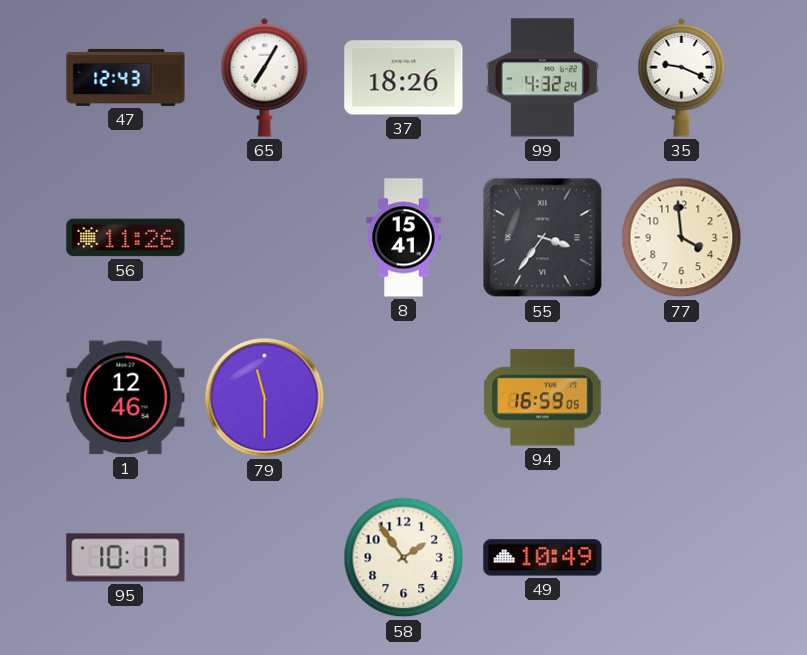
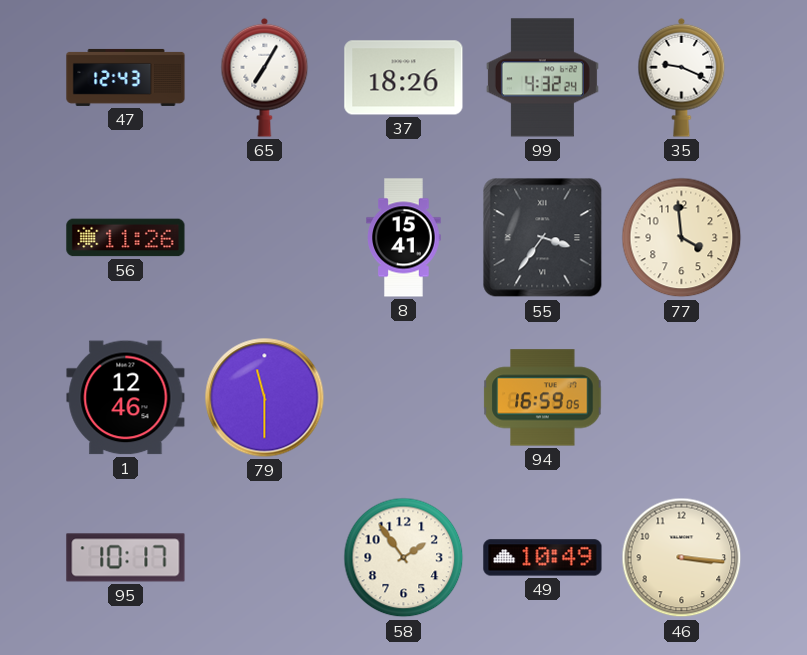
46: none -> 3:16
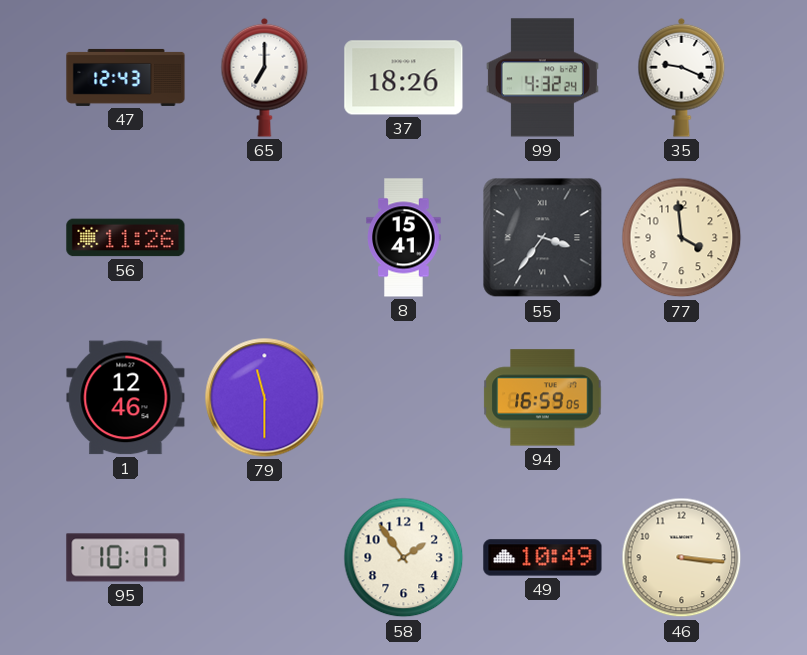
65: 7:05 -> 7:00
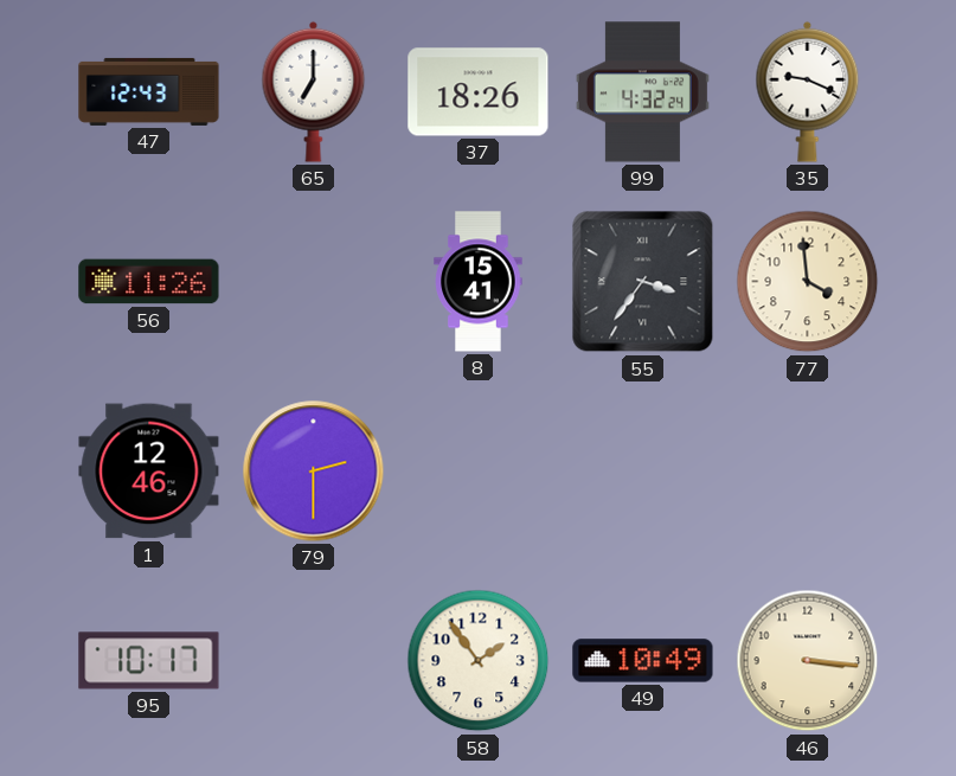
79: 11:30 -> 2:30
94: 16:59 -> none
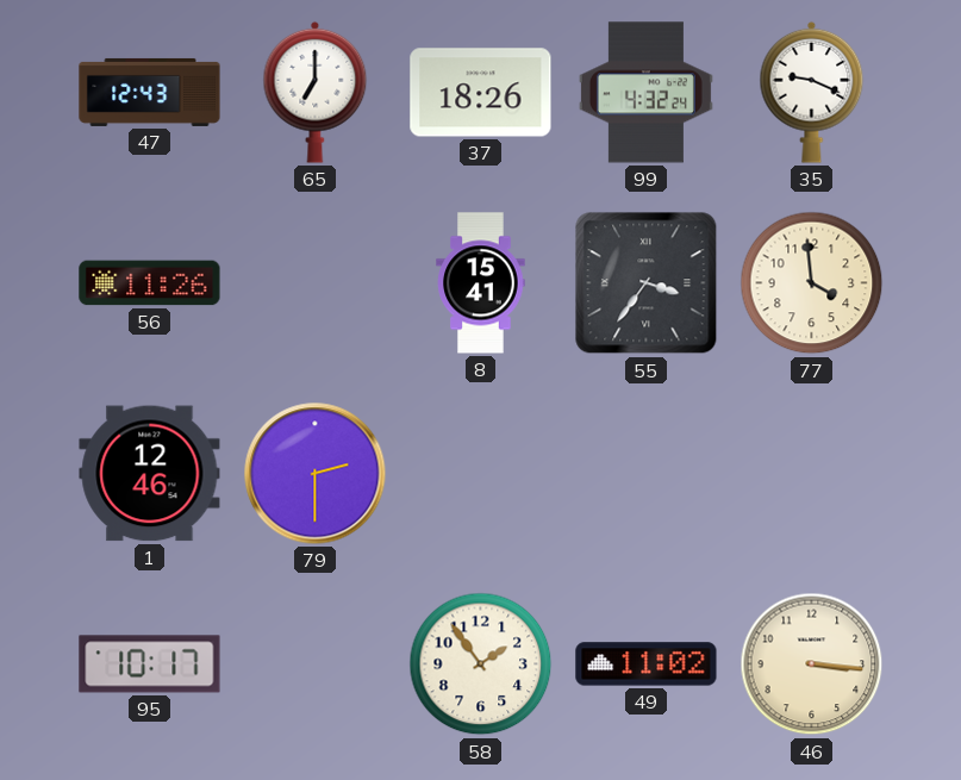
49: 10:49 -> 11:02
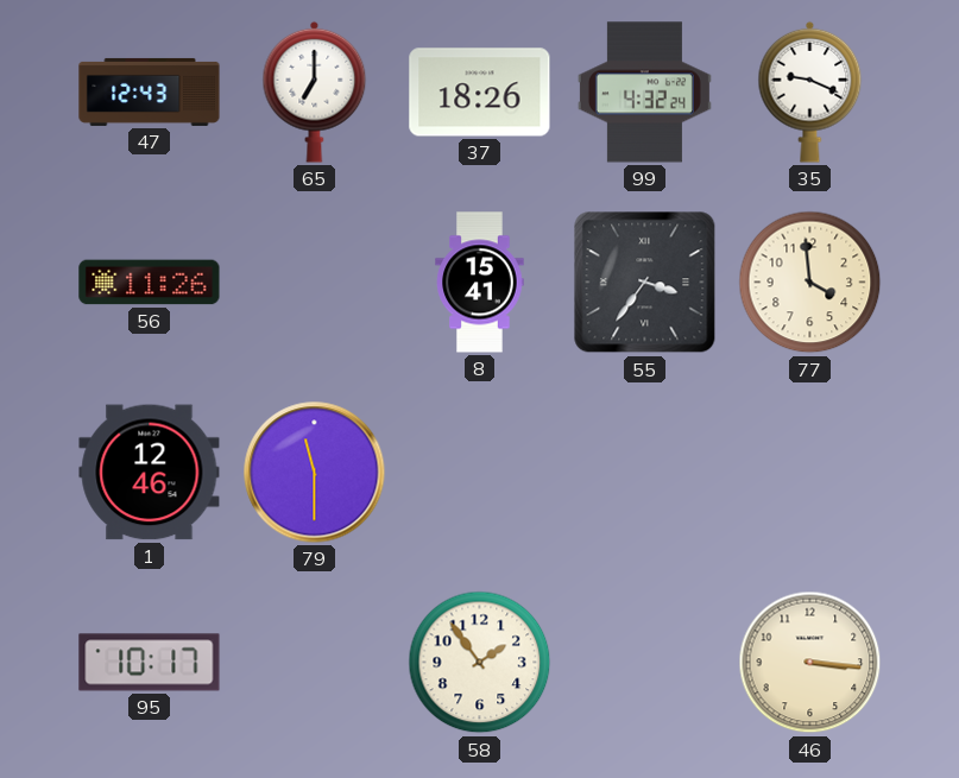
79: 2:30 -> 11:30
49: 11:02 -> none
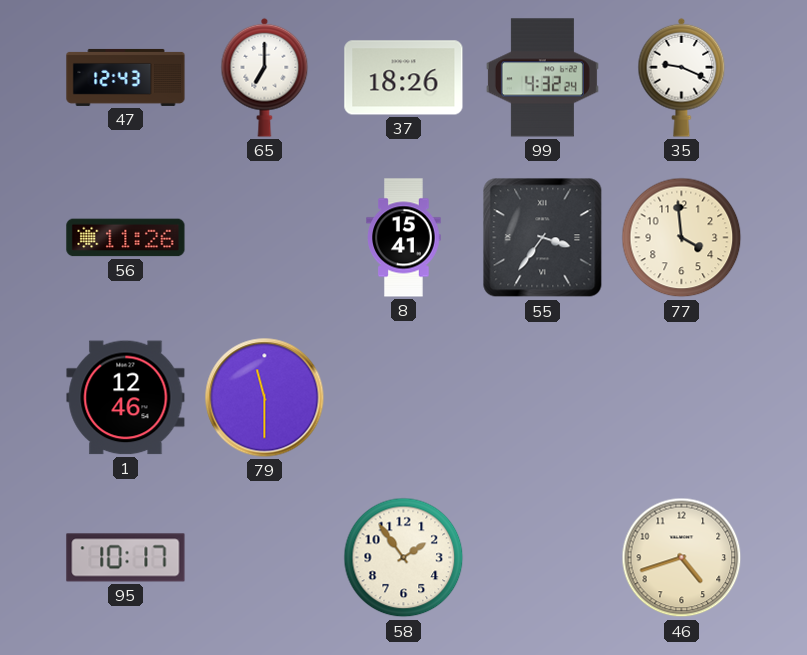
46: 3:16 -> 4:42
